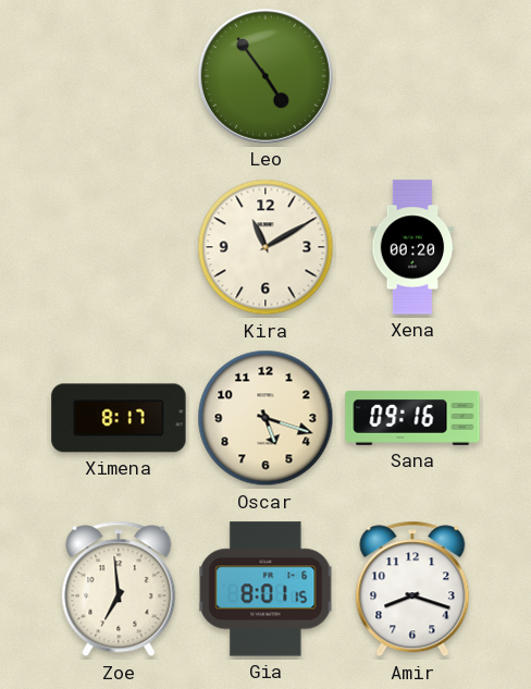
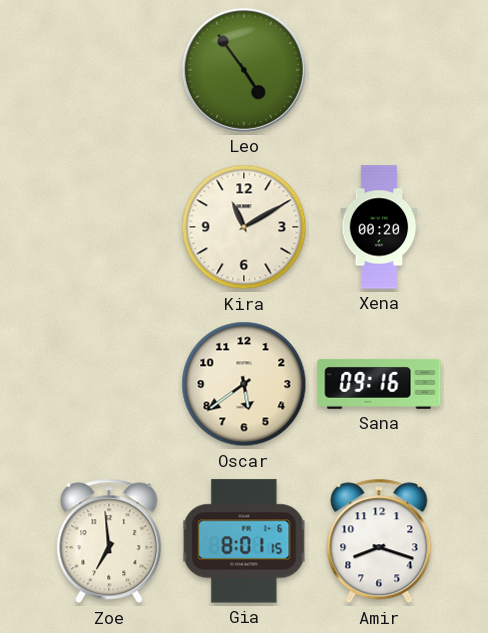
Ximena: 8:17 -> none
Oscar: 5:18 -> 5:39
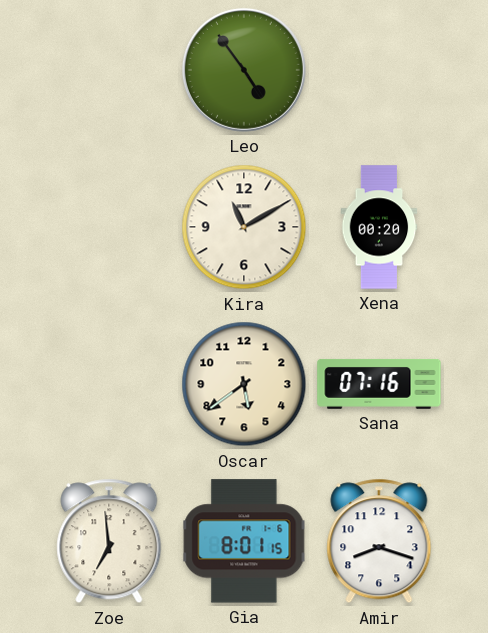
Sana: 09:16 -> 07:16
